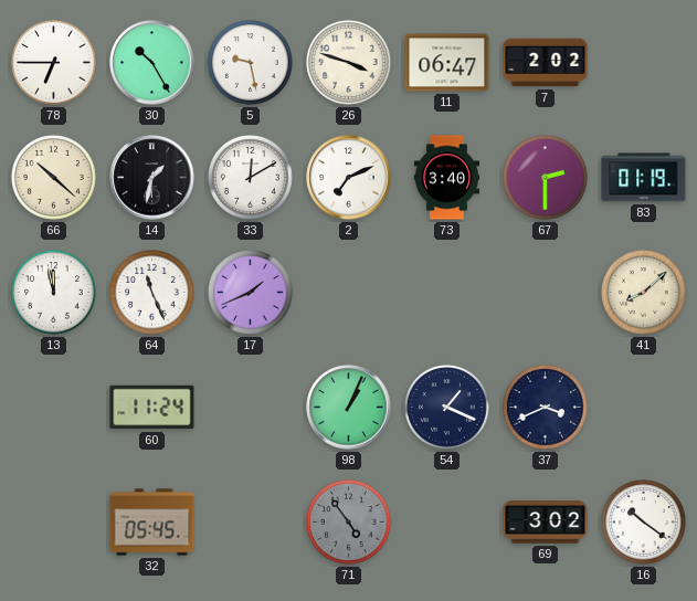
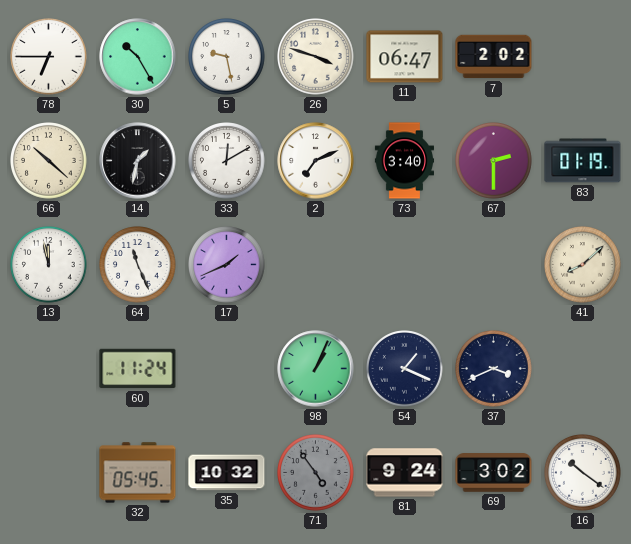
35: none -> 10:32
81: none -> 9:24
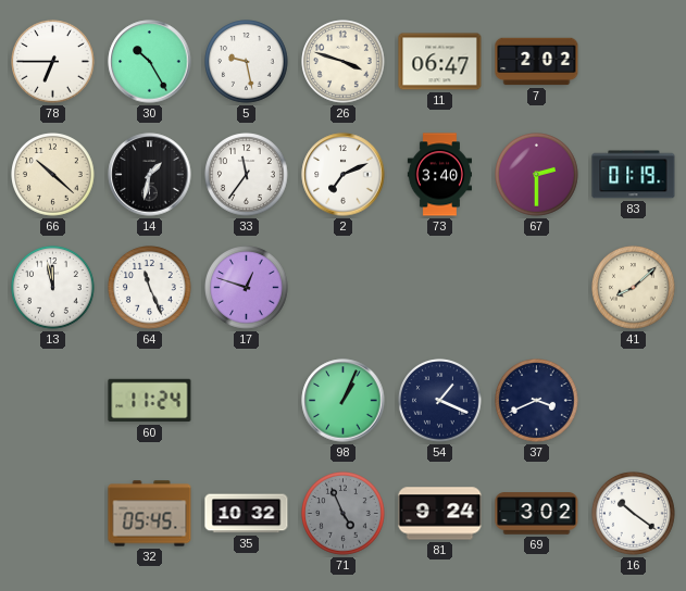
33: 12:10 -> 11:36
17: 1:41 -> 12:48
71: 4:54 -> 4:56
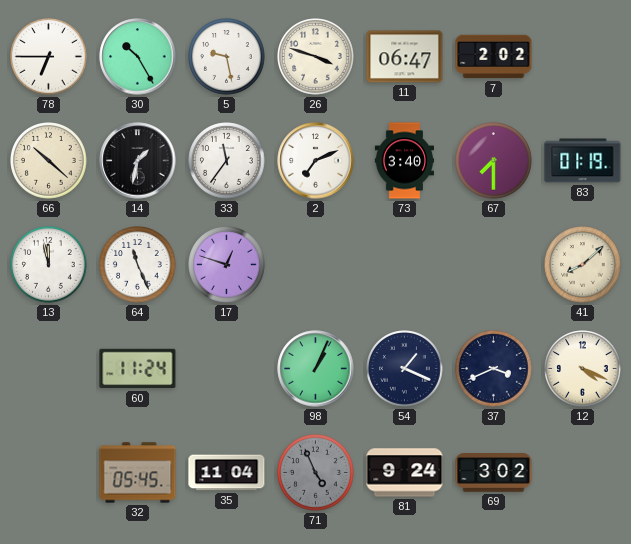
67: 2:30 -> 7:30
12: none -> 4:19
35: 10:32 -> 11:04
16: 10:21 -> none
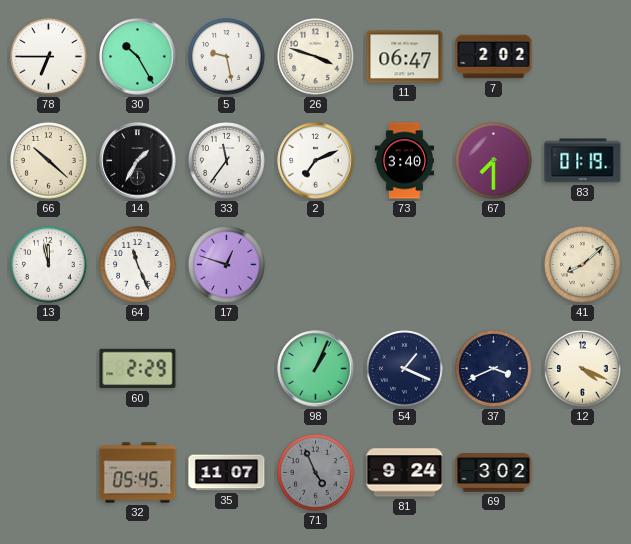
14: 1:32 -> 1:35
60: 11:24 -> 2:29
35: 11:04 -> 11:07
